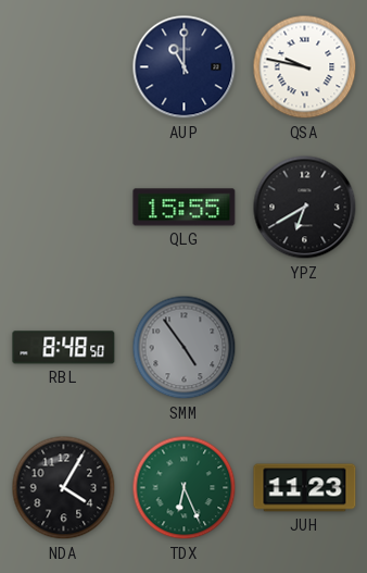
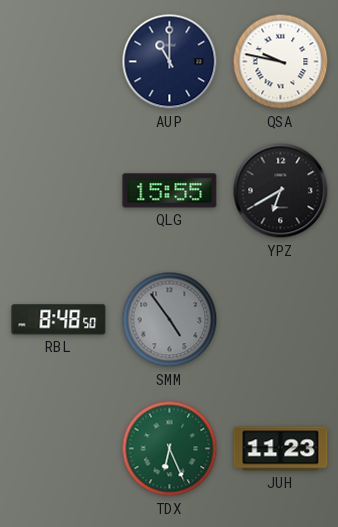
NDA: 4:05 -> none
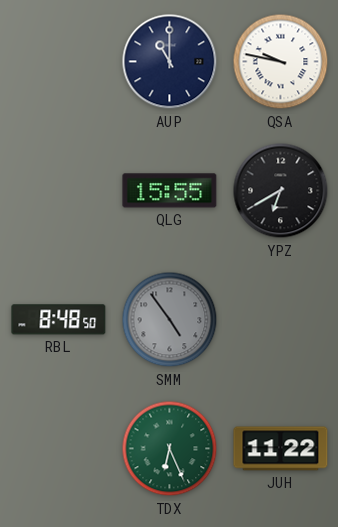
JUH: 11:23 -> 11:22
